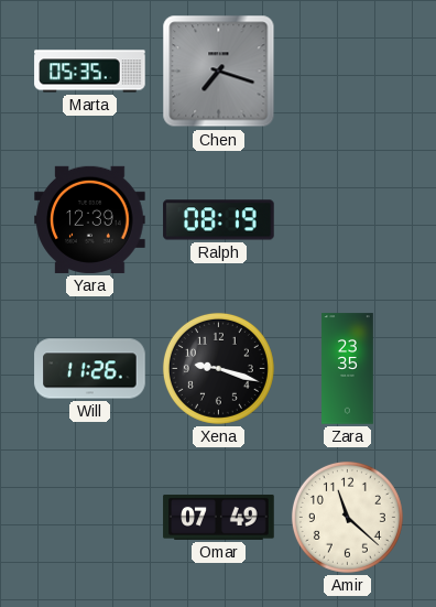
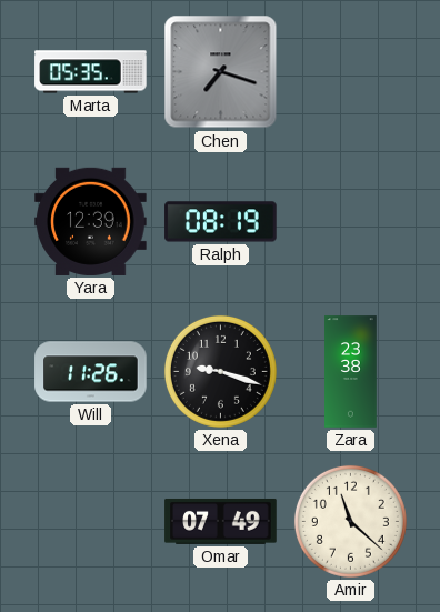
Zara: 23:35 -> 23:38
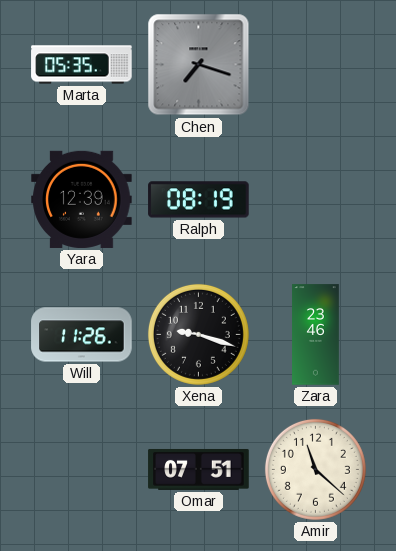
Zara: 23:38 -> 23:46
Omar: 07:49 -> 07:51
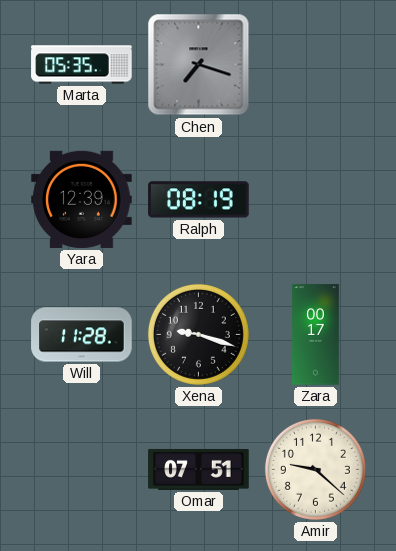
Will: 11:26 -> 11:28
Zara: 23:46 -> 00:17
Amir: 11:22 -> 9:22
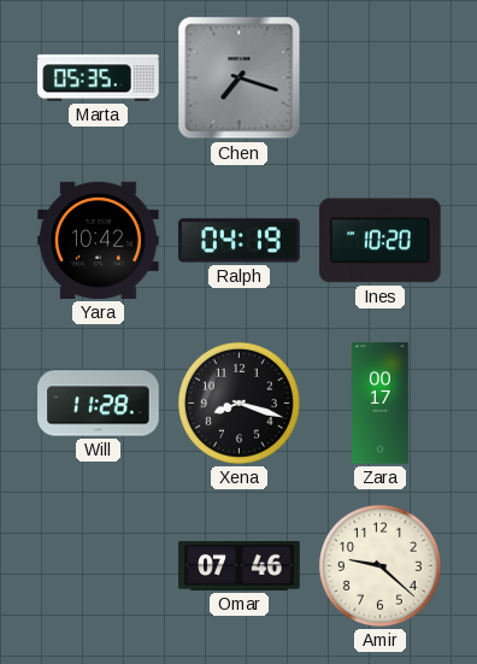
Yara: 12:39 -> 10:42
Ralph: 08:19 -> 04:19
Ines: none -> 10:20
Xena: 9:18 -> 8:18
Omar: 07:51 -> 07:46
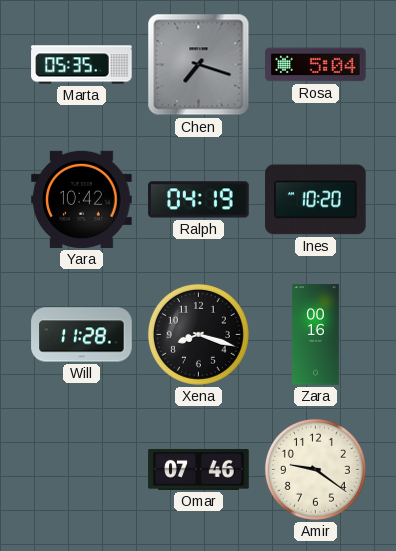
Rosa: none -> 5:04
Zara: 00:17 -> 00:16
Amir: 9:22 -> 9:21
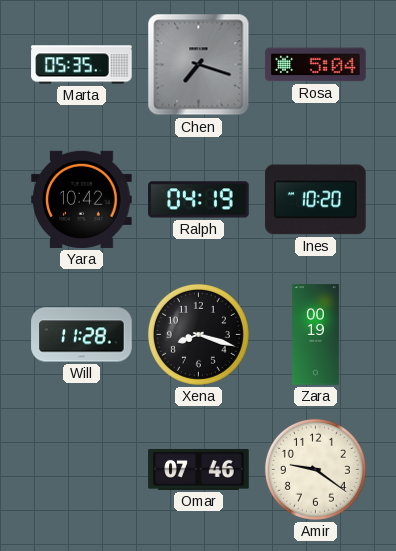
Zara: 00:16 -> 00:19
